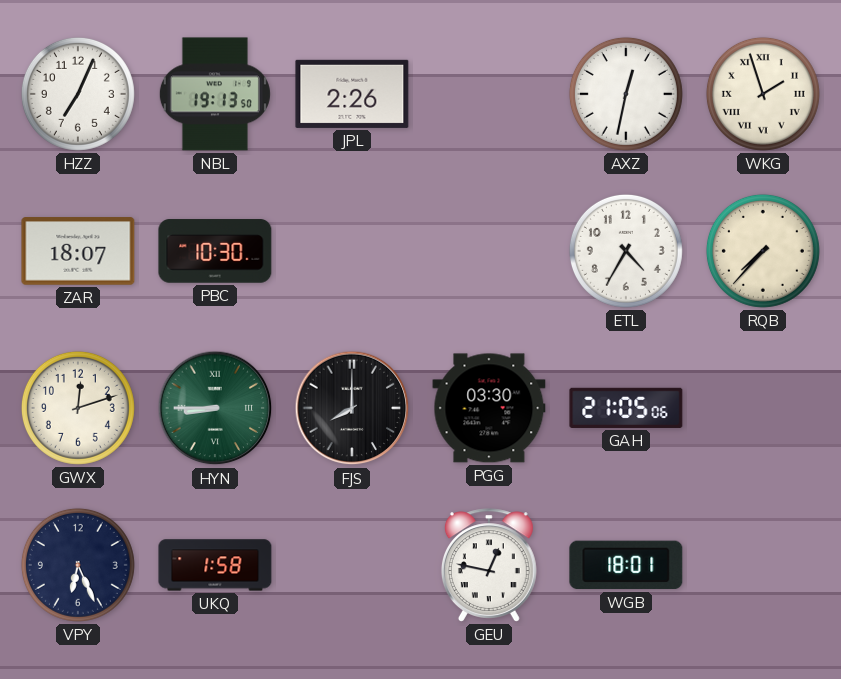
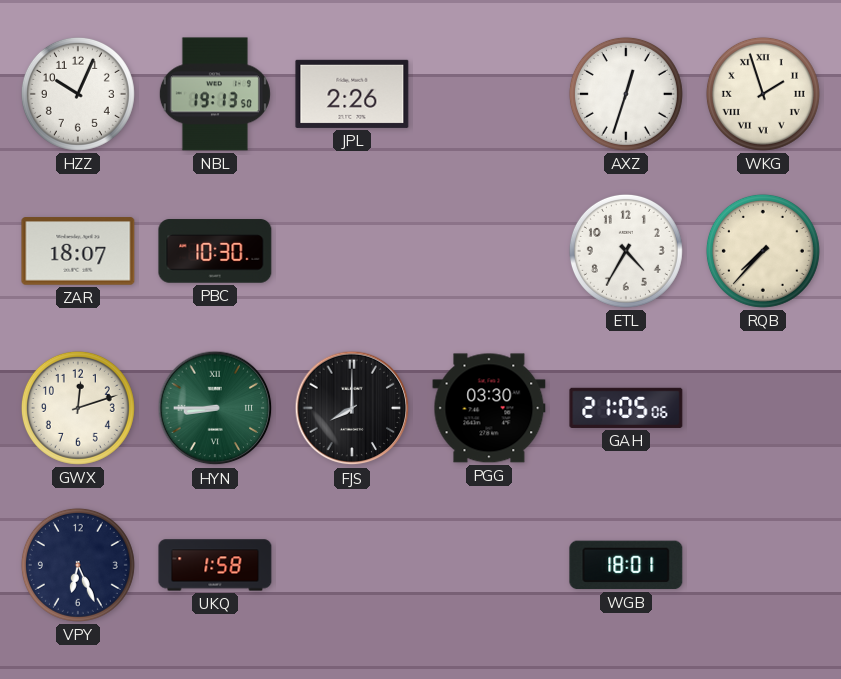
HZZ: 7:04 -> 10:04
AXZ: 12:32 -> 12:33
GEU: 12:47 -> none
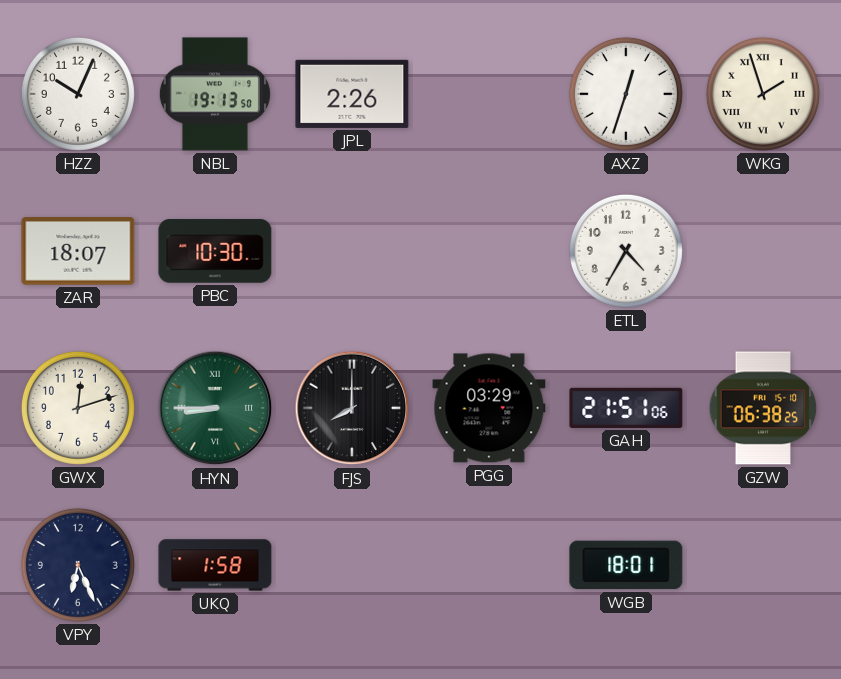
RQB: 7:37 -> none
PGG: 03:30 -> 03:29
GAH: 21:05 -> 21:51
GZW: none -> 06:38
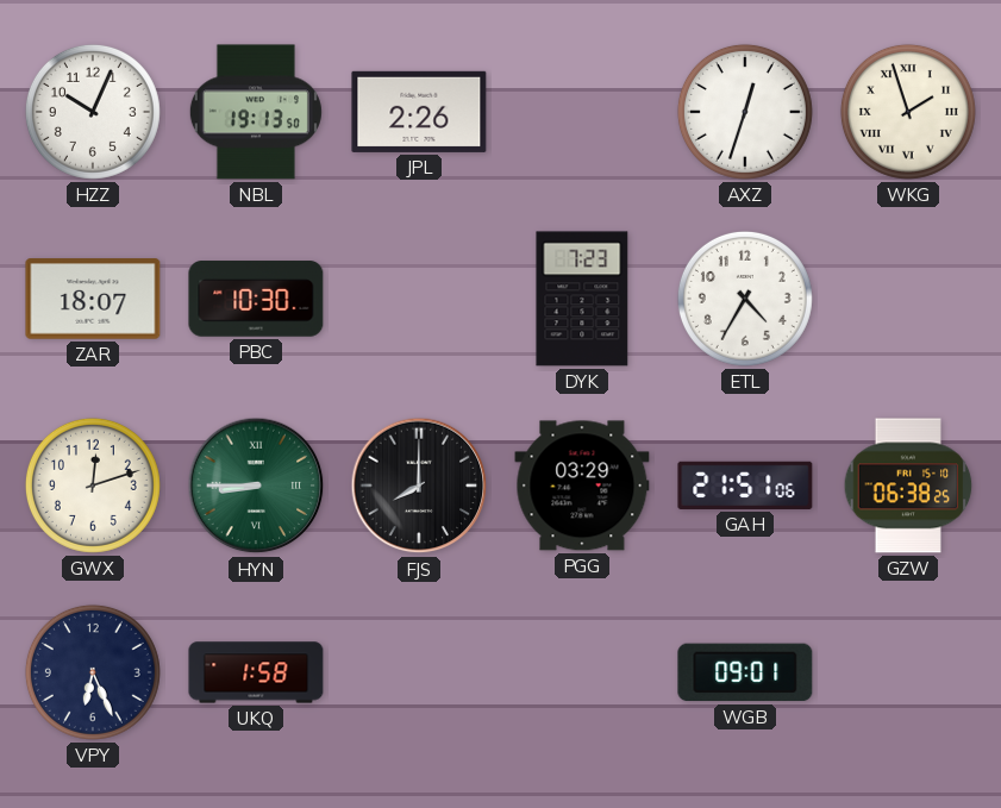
DYK: none -> 7:23
WGB: 18:01 -> 09:01
